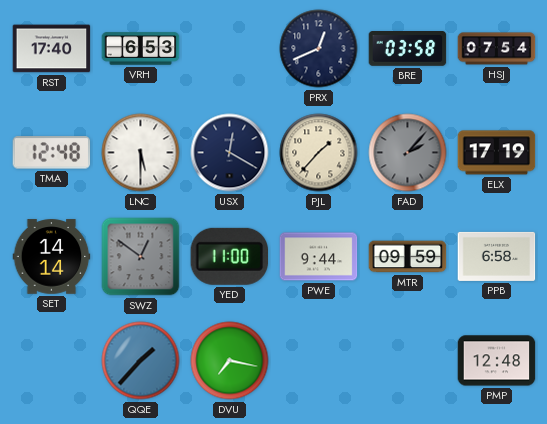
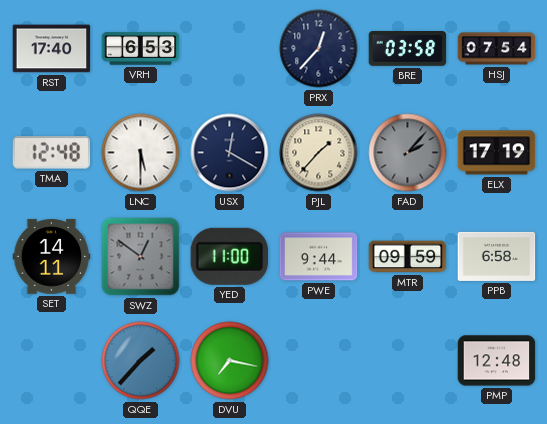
PRX: 12:41 -> 12:37
SET: 14:14 -> 14:11
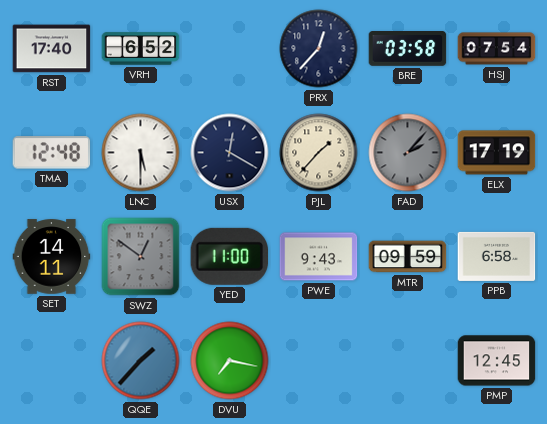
VRH: 6:53 -> 6:52
PWE: 9:44 -> 9:43
PMP: 12:48 -> 12:45
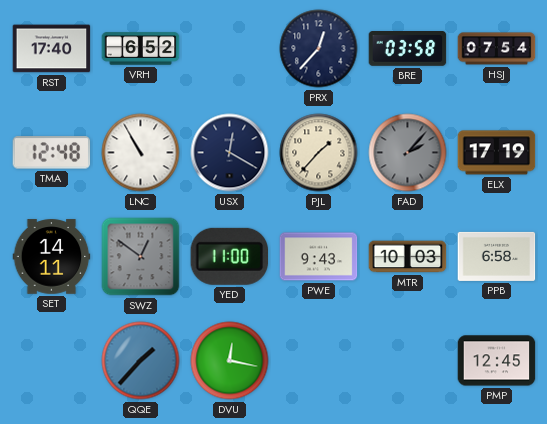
LNC: 5:30 -> 10:55
MTR: 09:59 -> 10:03
DVU: 7:17 -> 12:17
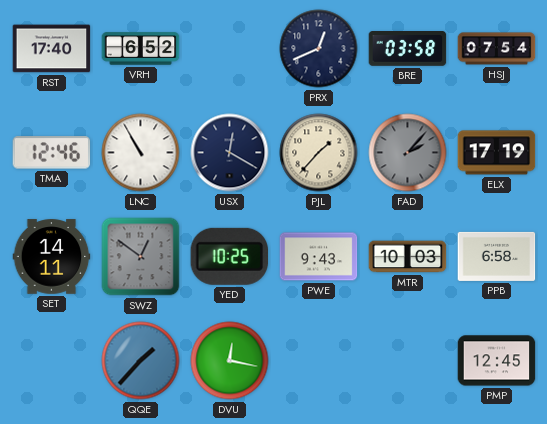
PRX: 12:37 -> 12:41
TMA: 12:48 -> 12:46
YED: 11:00 -> 10:25
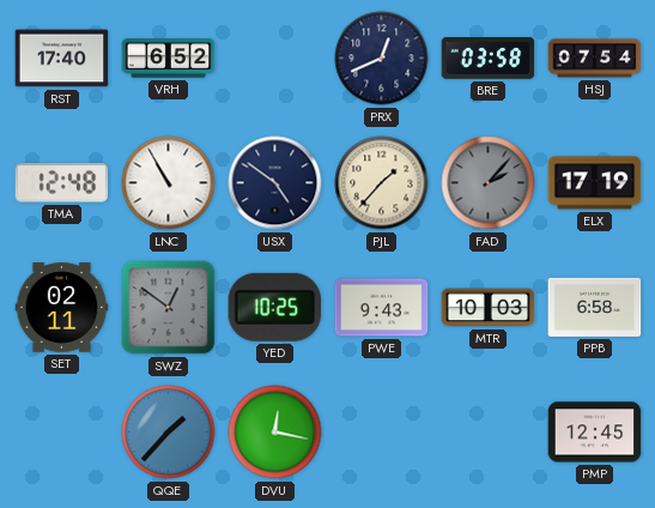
TMA: 12:46 -> 12:48
USX: 12:20 -> 4:51
SET: 14:11 -> 02:11
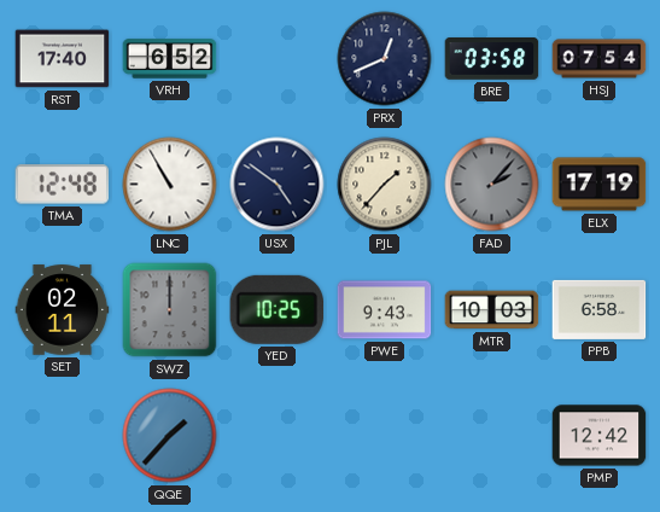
SWZ: 12:51 -> 12:00
DVU: 12:17 -> none
PMP: 12:45 -> 12:42
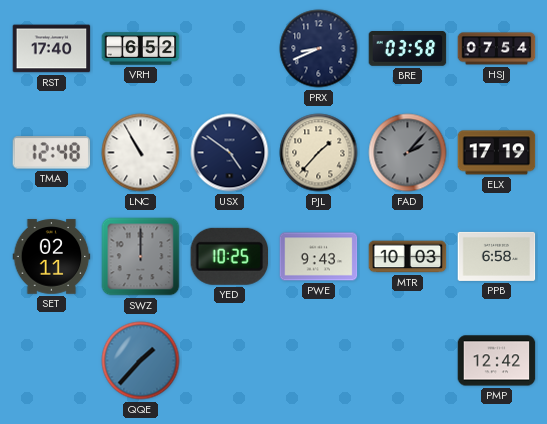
PRX: 12:41 -> 8:41
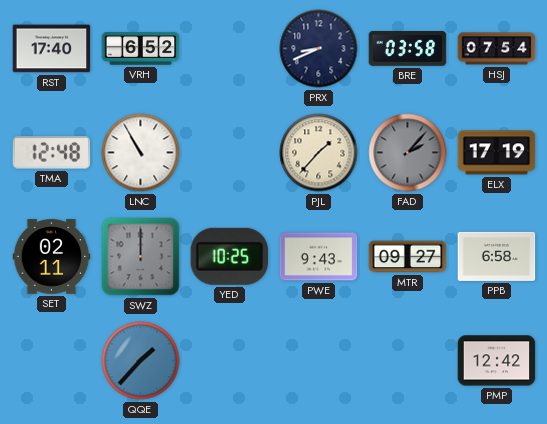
USX: 4:51 -> none
MTR: 10:03 -> 09:27
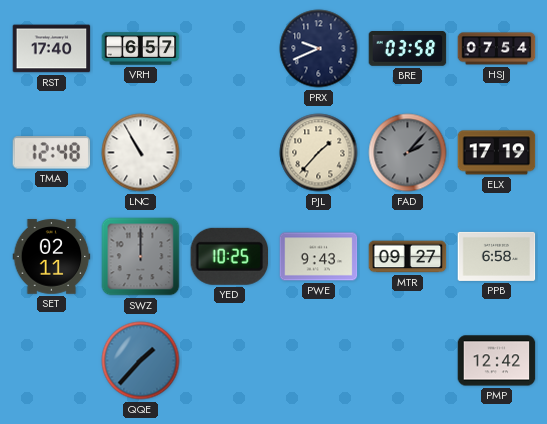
VRH: 6:52 -> 6:57
PRX: 8:41 -> 9:41
